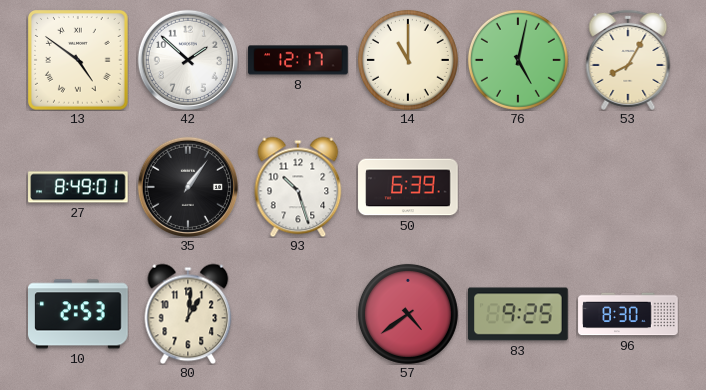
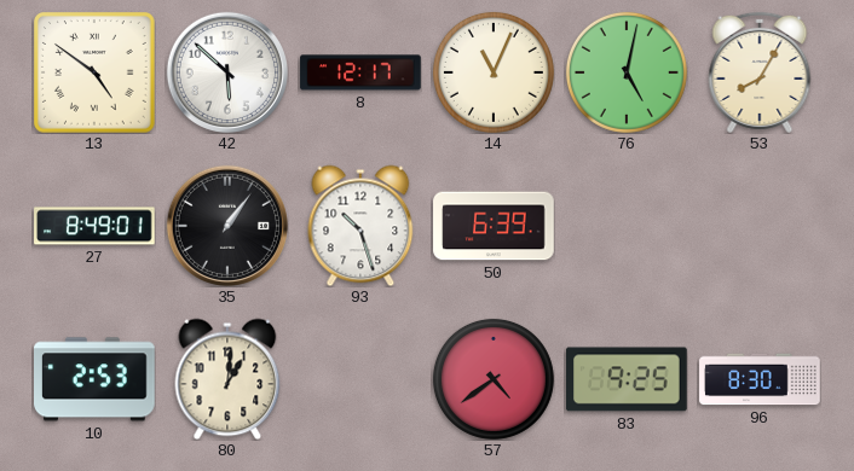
42: 1:52 -> 5:52
14: 11:00 -> 11:04
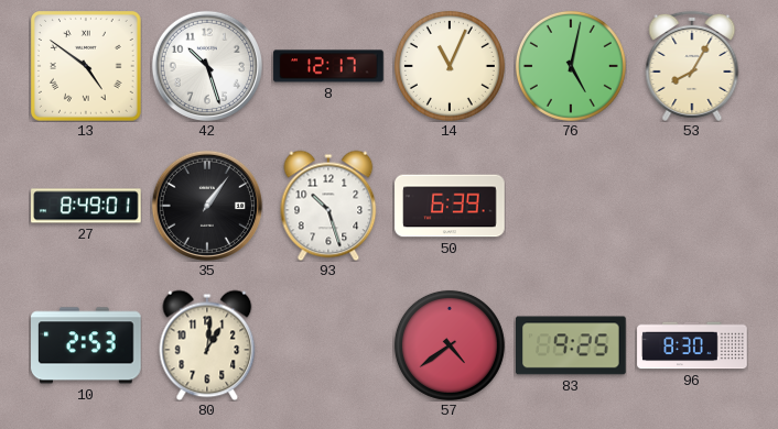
42: 5:52 -> 10:27
